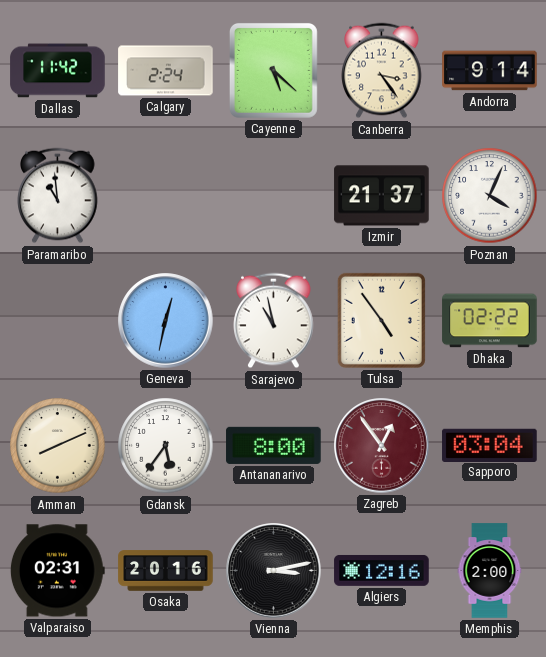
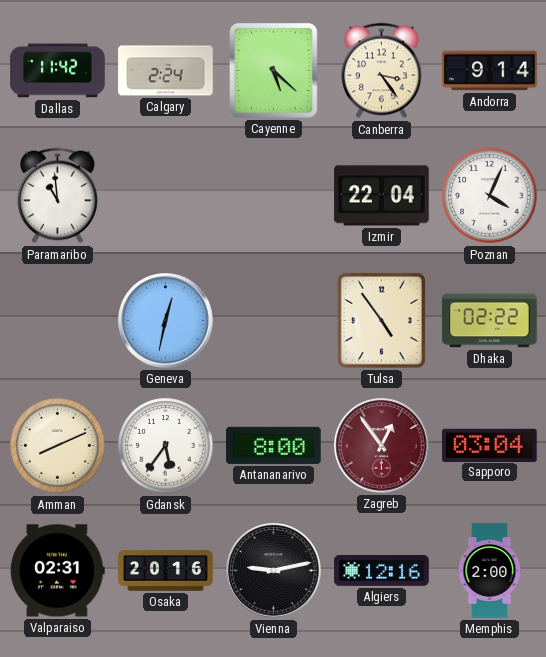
Izmir: 21:37 -> 22:04
Sarajevo: 10:58 -> none
Vienna: 3:13 -> 9:13
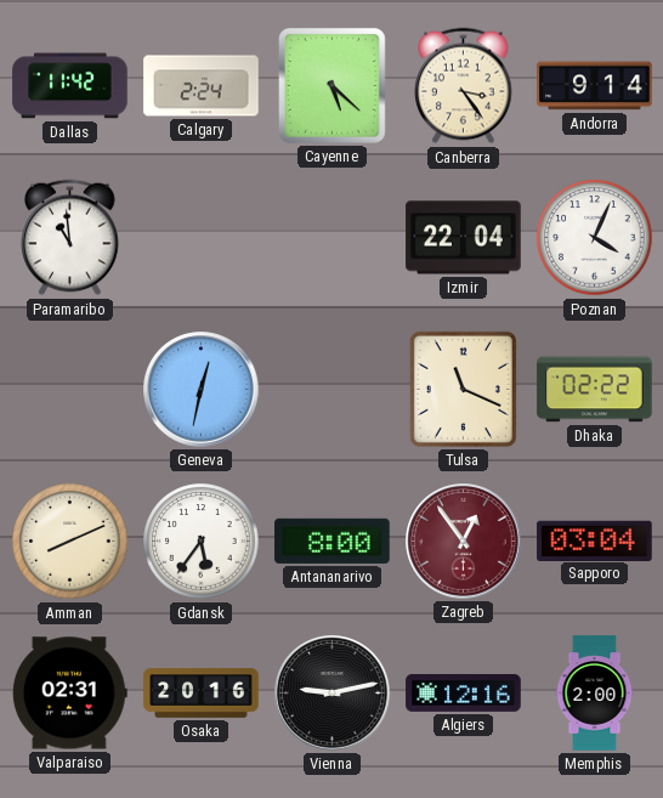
Tulsa: 4:54 -> 11:19
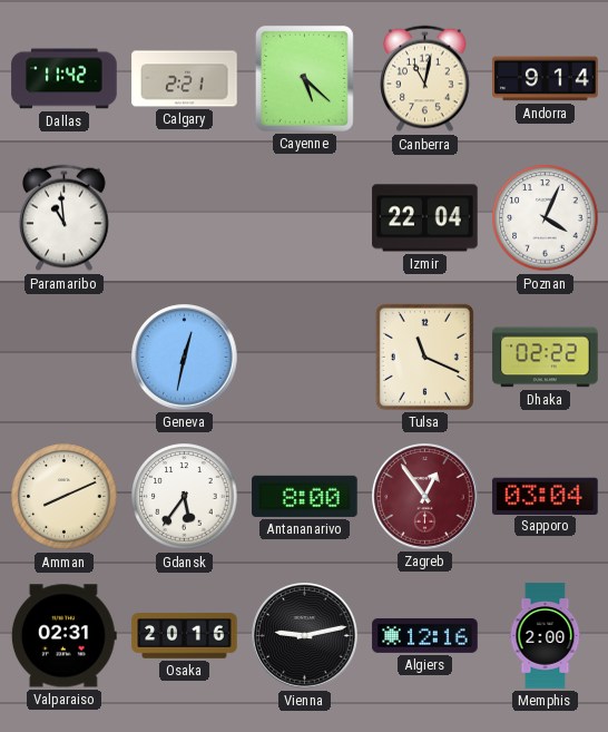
Calgary: 2:24 -> 2:21
Canberra: 3:24 -> 11:02
